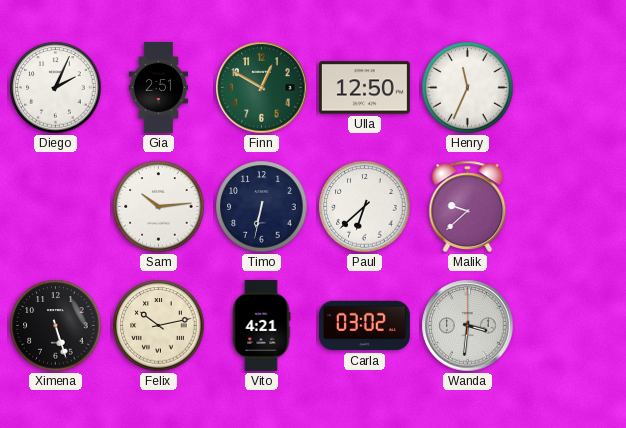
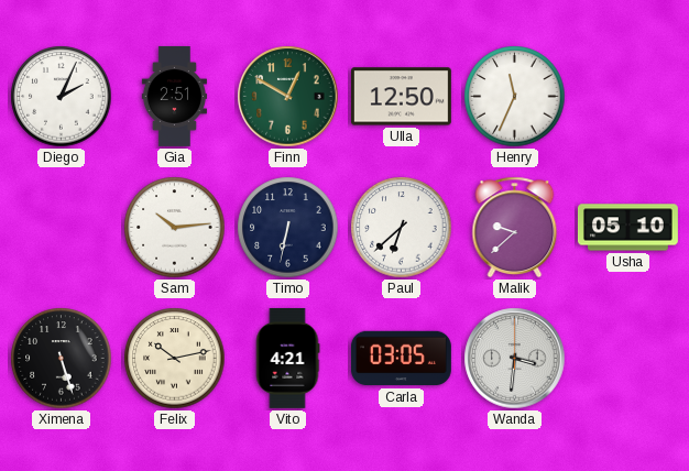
Usha: none -> 05:10
Carla: 03:02 -> 03:05
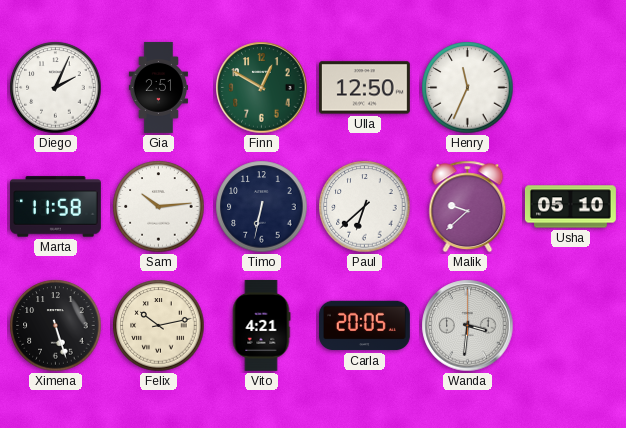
Marta: none -> 11:58
Carla: 03:05 -> 20:05
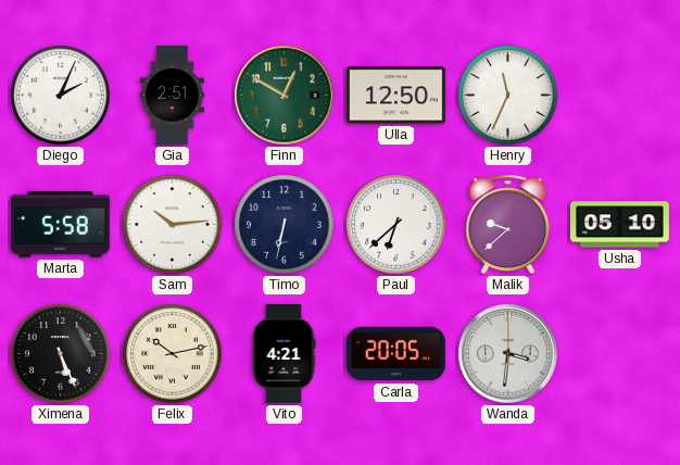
Marta: 11:58 -> 5:58
Ximena: 5:27 -> 5:26
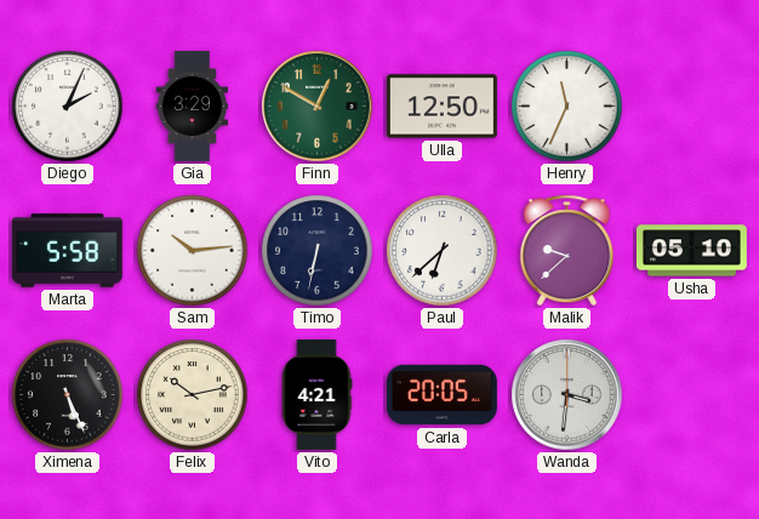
Gia: 2:51 -> 3:29
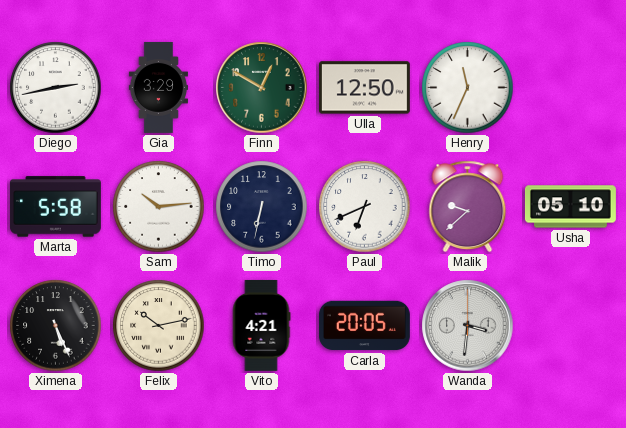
Diego: 2:04 -> 2:43
Paul: 6:38 -> 6:41
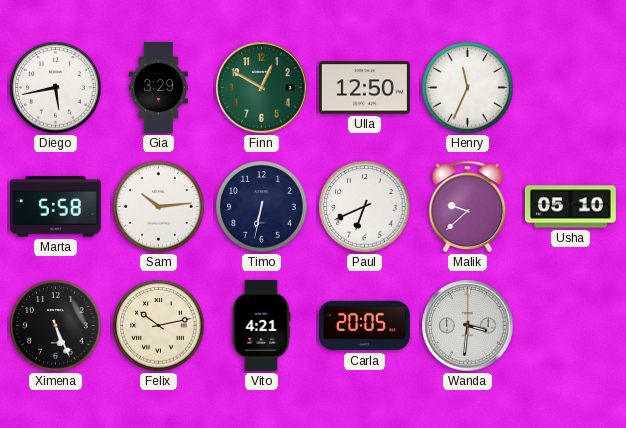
Diego: 2:43 -> 5:43
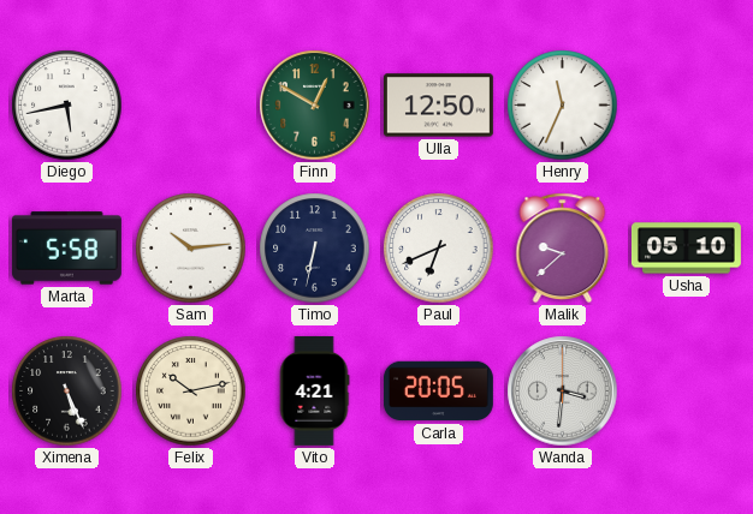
Gia: 3:29 -> none
